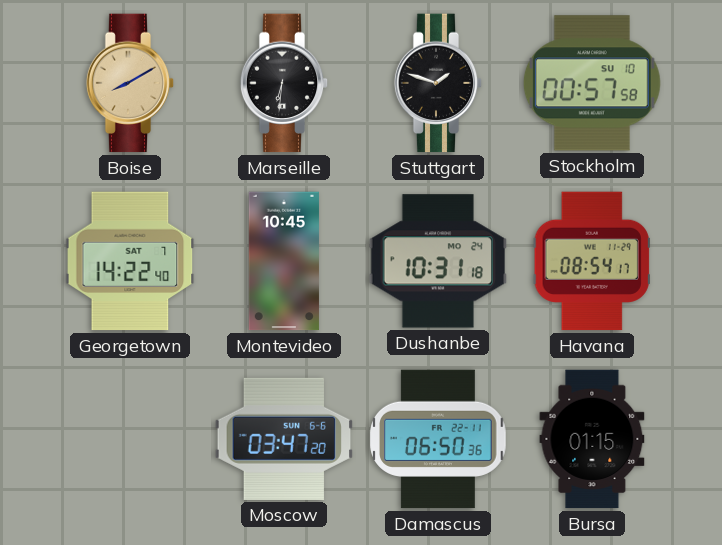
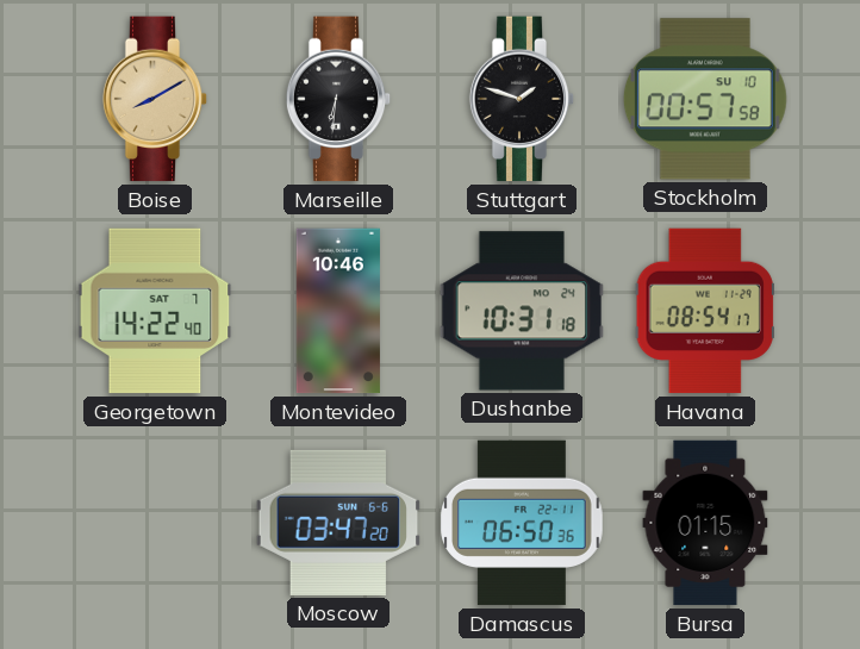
Montevideo: 10:45 -> 10:46
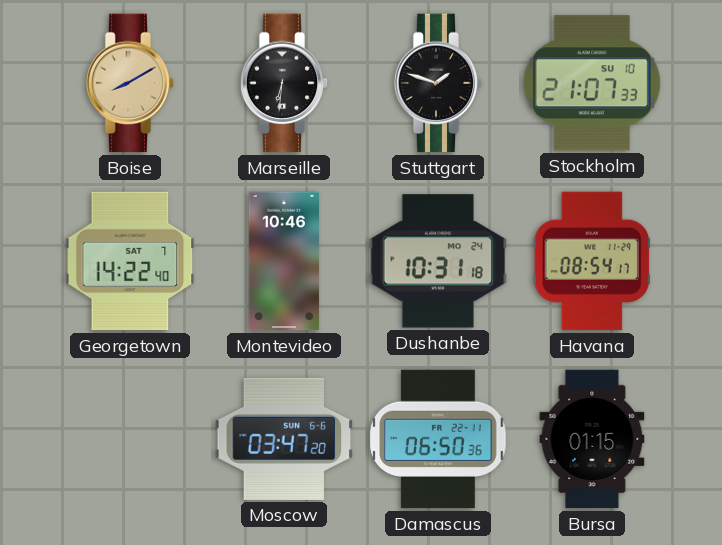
Stockholm: 00:57 -> 21:07
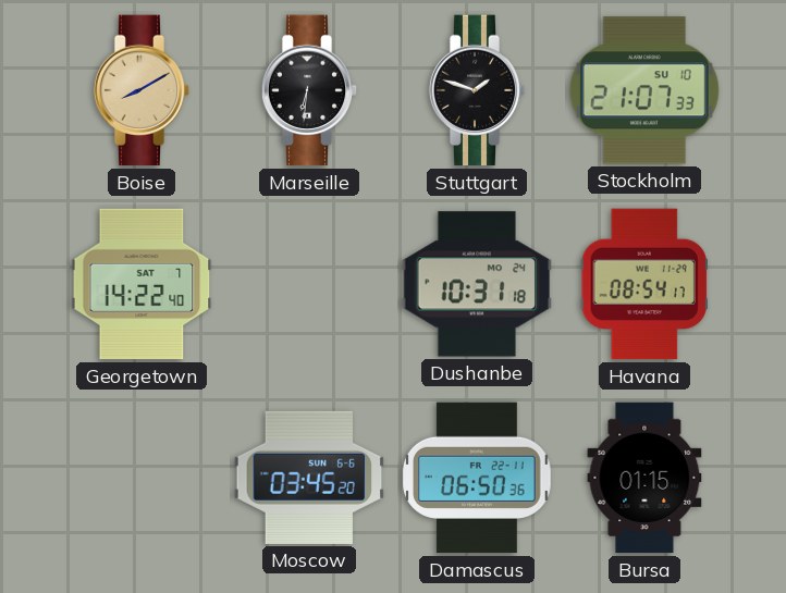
Montevideo: 10:46 -> none
Moscow: 03:47 -> 03:45
